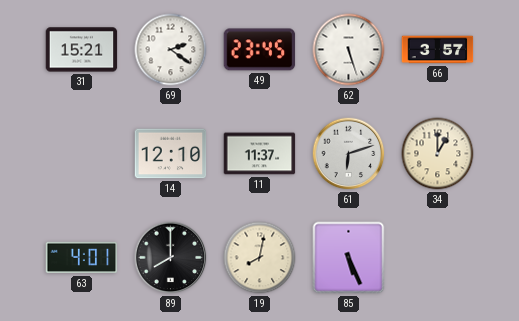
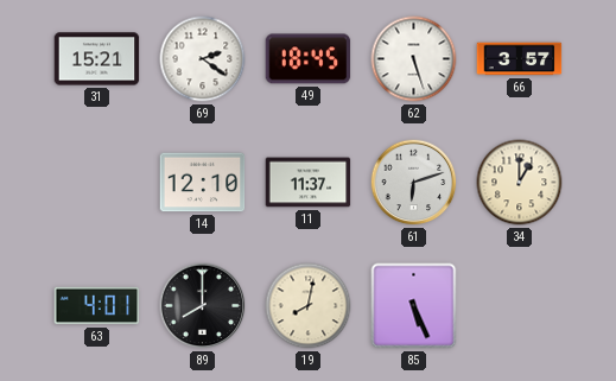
49: 23:45 -> 18:45
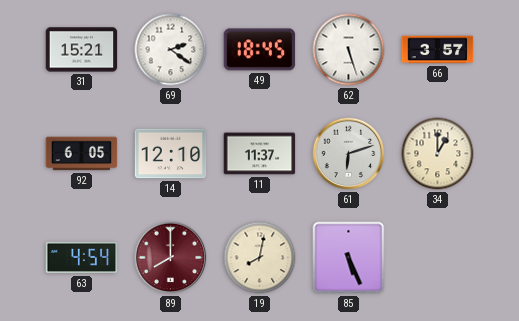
92: none -> 6:05
63: 4:01 -> 4:54
89 dial: black -> burgundy
